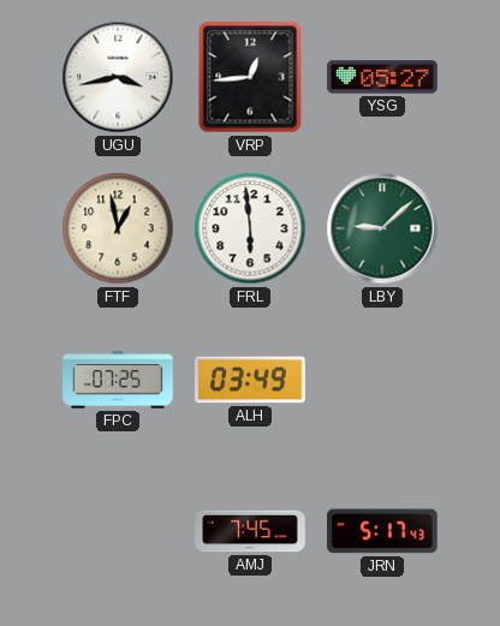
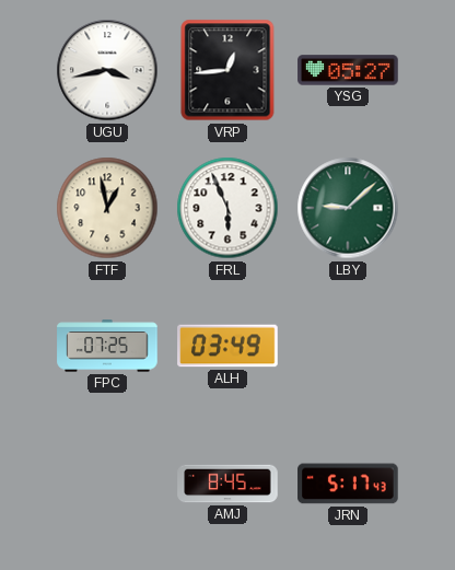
FRL: 5:59 -> 5:56
AMJ: 7:45 -> 8:45
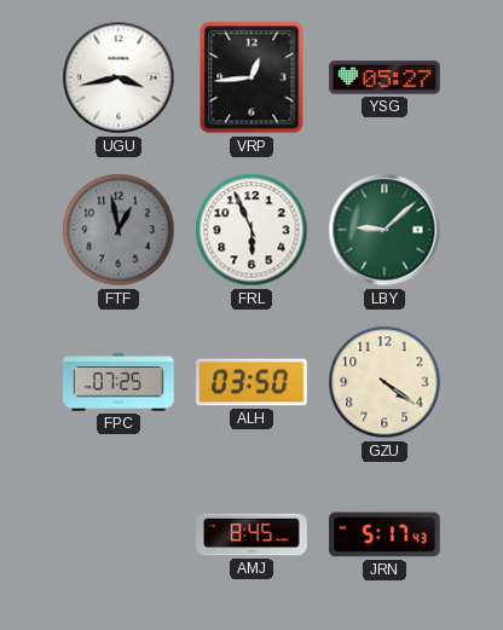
FTF dial: cream -> grey
ALH: 03:49 -> 03:50
GZU: none -> 4:21
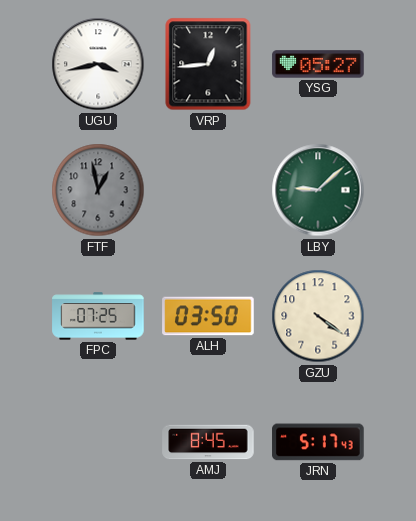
FRL: 5:56 -> none
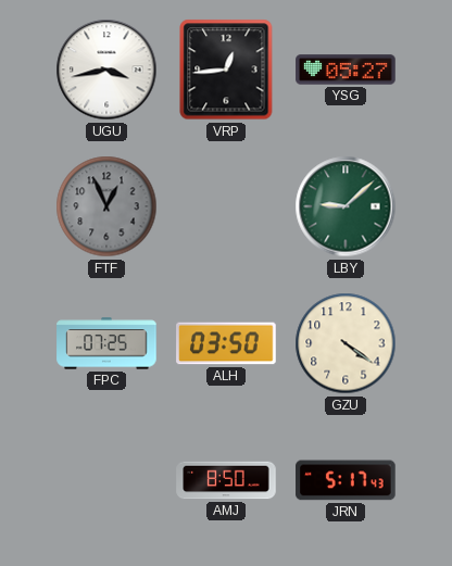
FTF: 12:58 -> 12:56
AMJ: 8:45 -> 8:50
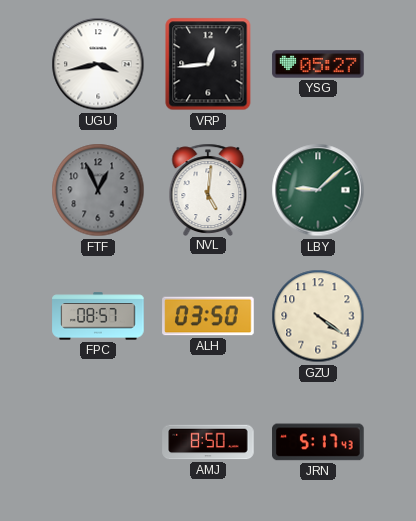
NVL: none -> 5:01
FPC: 07:25 -> 08:57
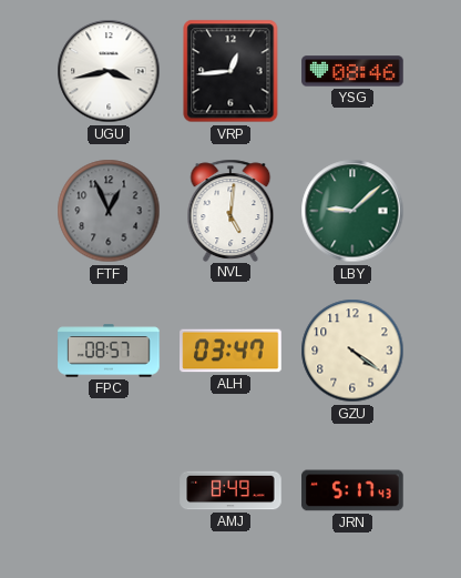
YSG: 05:27 -> 08:46
ALH: 03:50 -> 03:47
AMJ: 8:50 -> 8:49
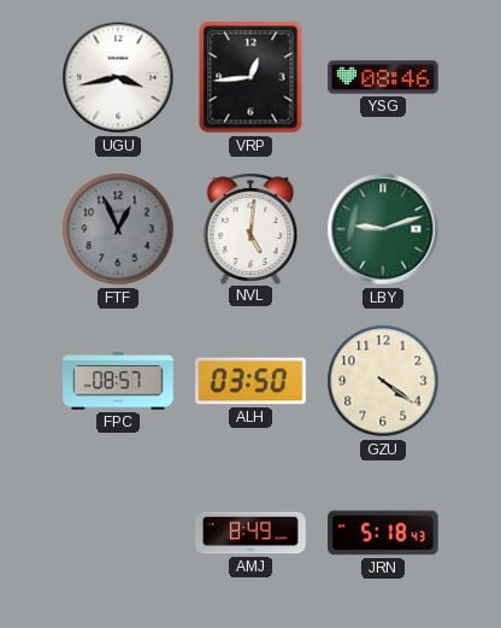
LBY: 9:08 -> 9:12
ALH: 03:47 -> 03:50
JRN: 5:17 -> 5:18
